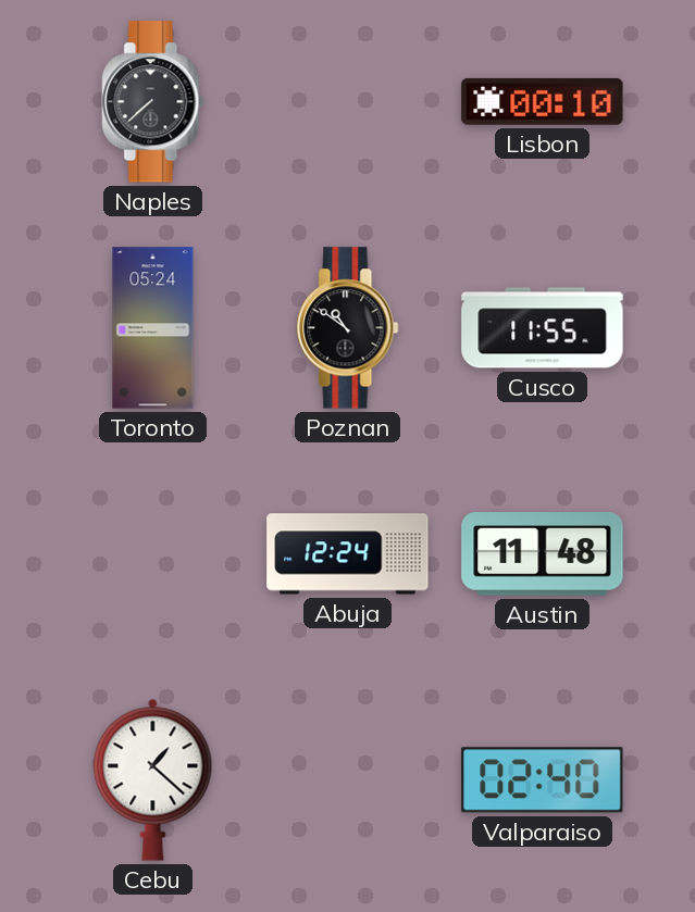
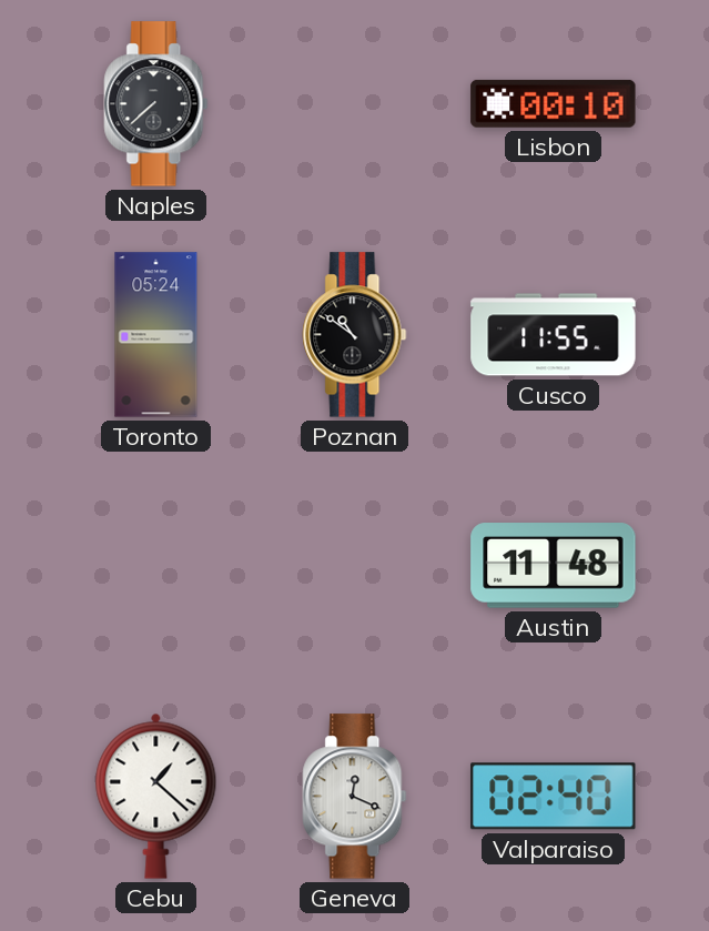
Abuja: 12:24 -> none
Geneva: none -> 12:19
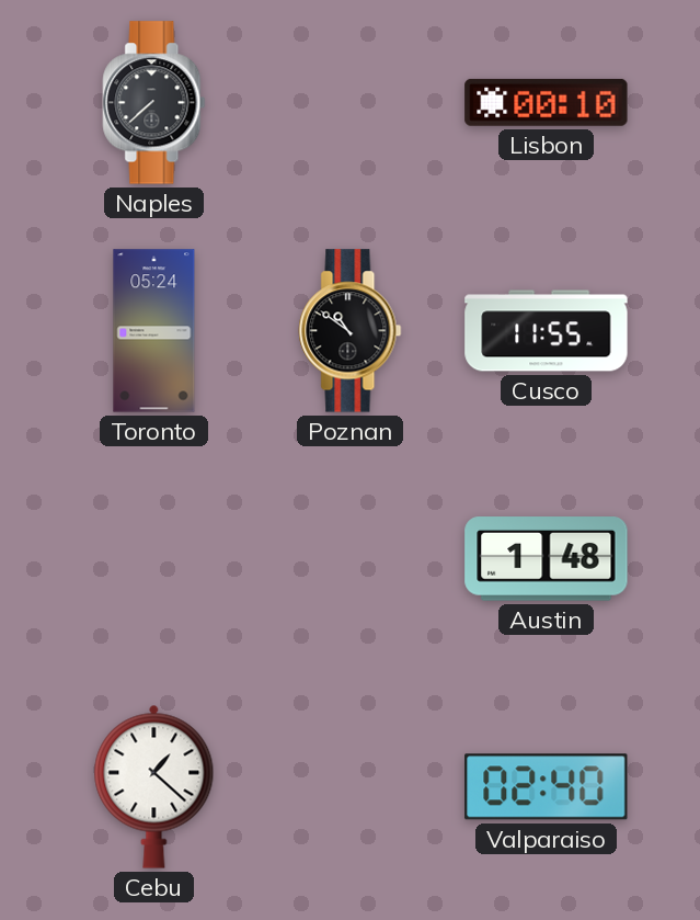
Austin: 11:48 -> 1:48
Geneva: 12:19 -> none
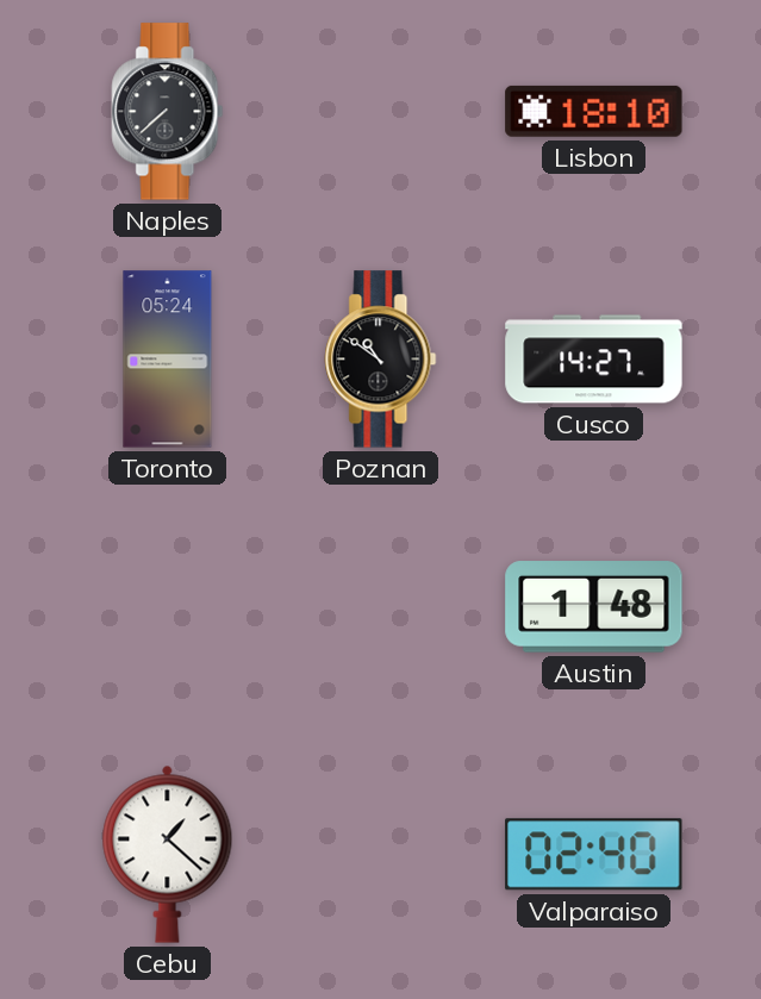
Lisbon: 00:10 -> 18:10
Cusco: 11:55 -> 14:27
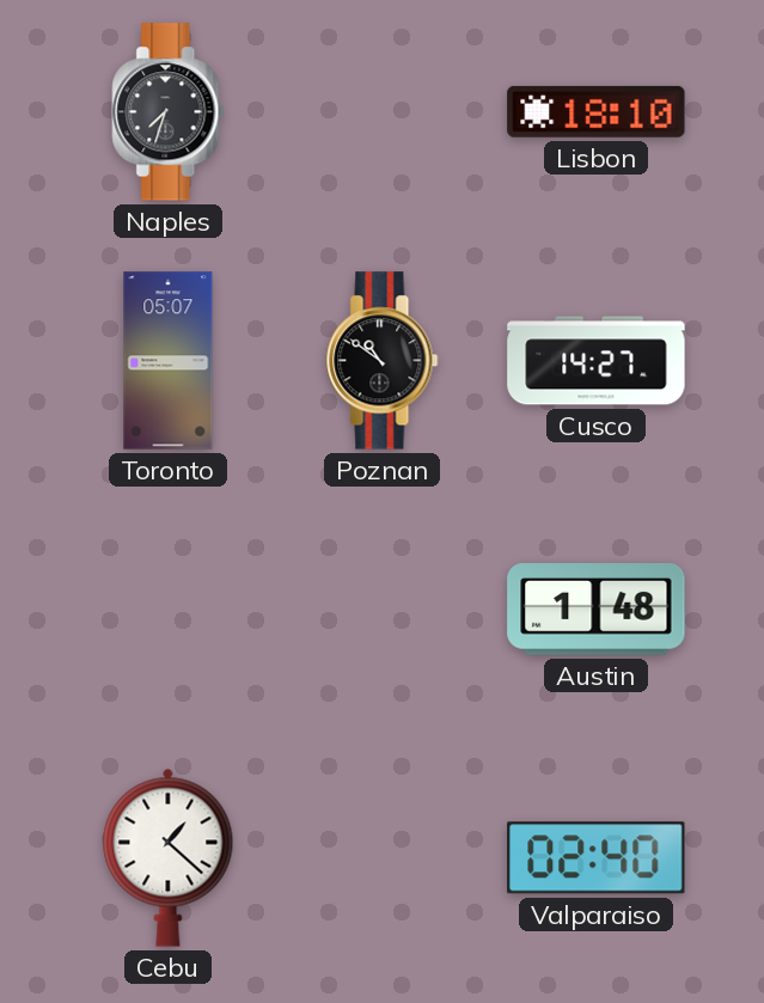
Naples: 7:38 -> 7:33
Toronto: 05:24 -> 05:07
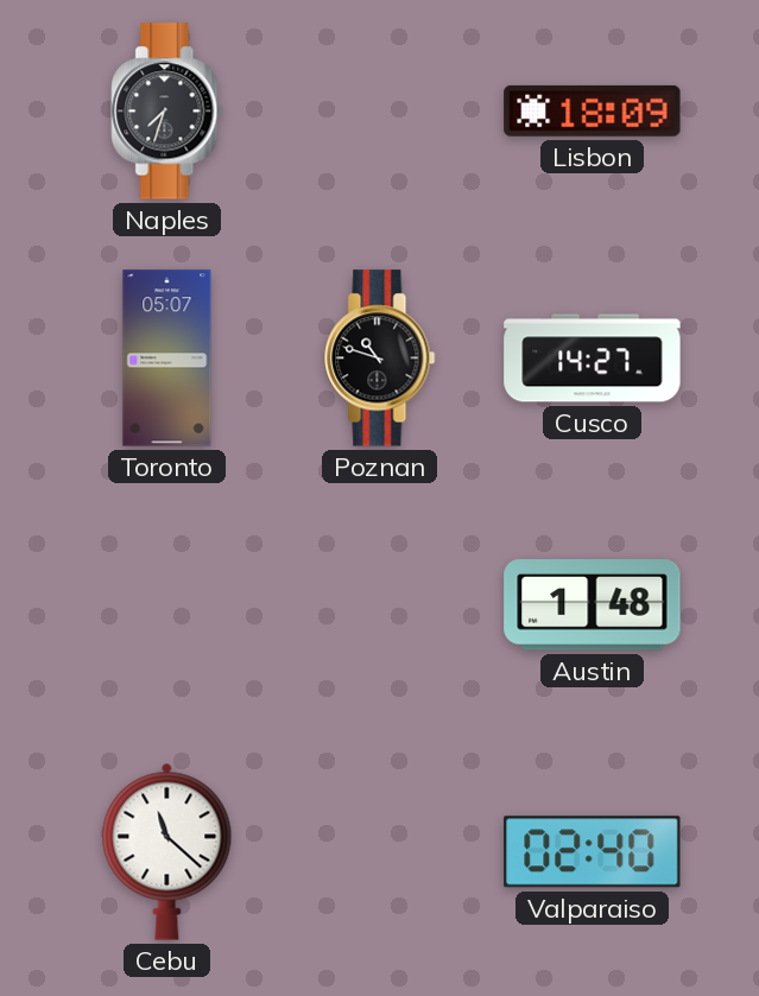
Lisbon: 18:10 -> 18:09
Poznan: 10:51 -> 10:48
Cebu: 1:22 -> 11:22
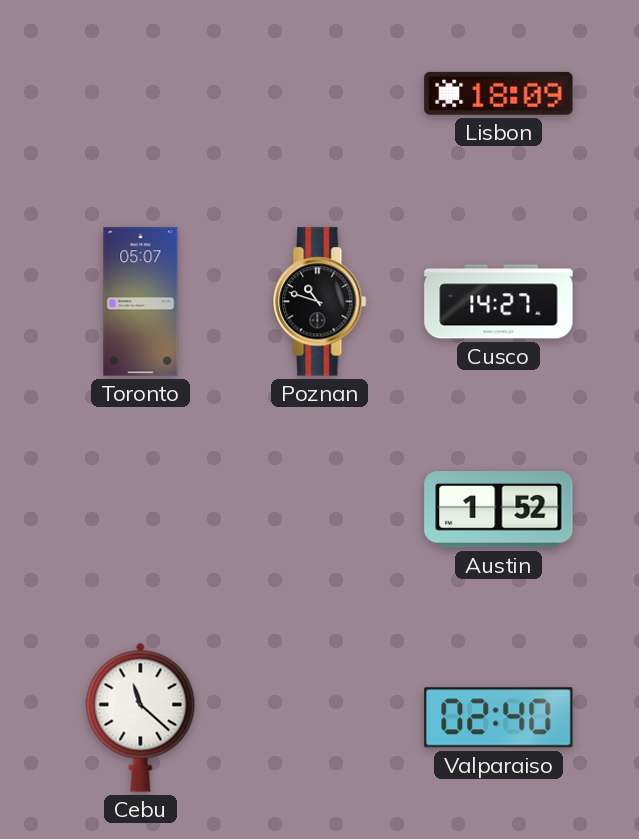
Naples: 7:33 -> none
Austin: 1:48 -> 1:52
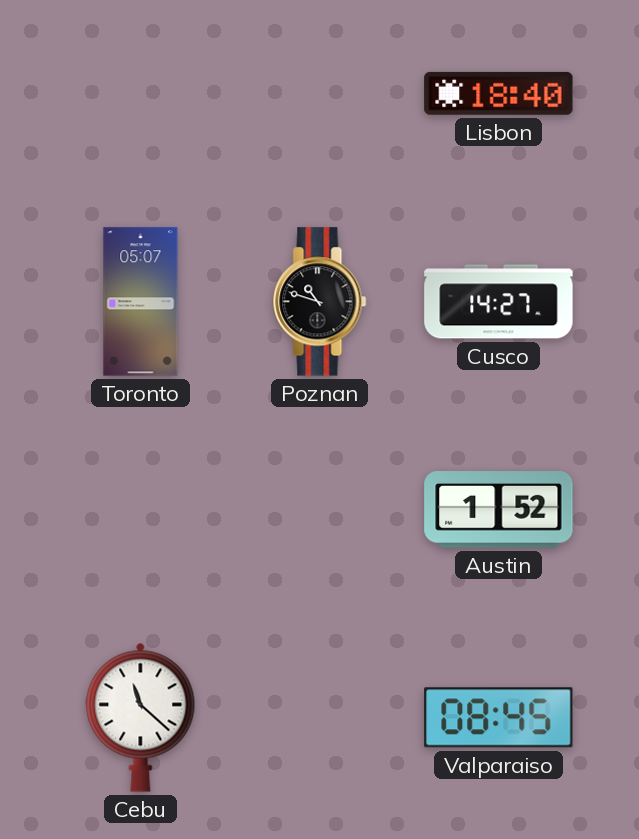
Lisbon: 18:09 -> 18:40
Valparaiso: 02:40 -> 08:45
